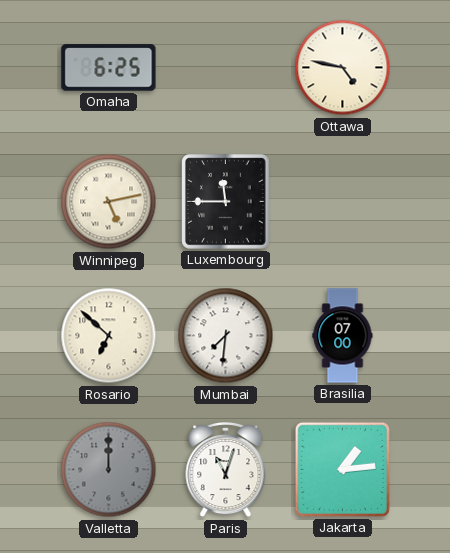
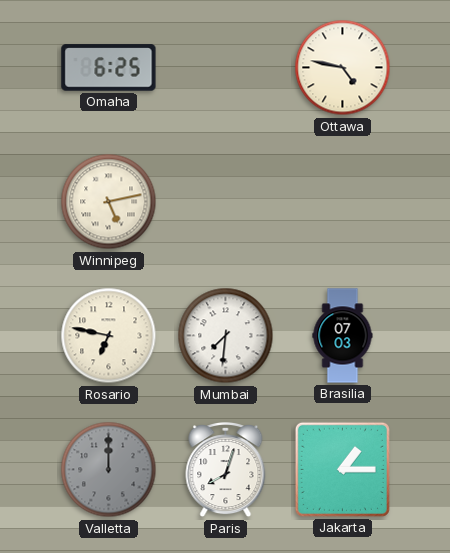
Luxembourg: 11:45 -> none
Rosario: 6:52 -> 6:47
Brasilia: 07:00 -> 07:03
Paris: 11:03 -> 8:03
Jakarta: 1:14 -> 1:15
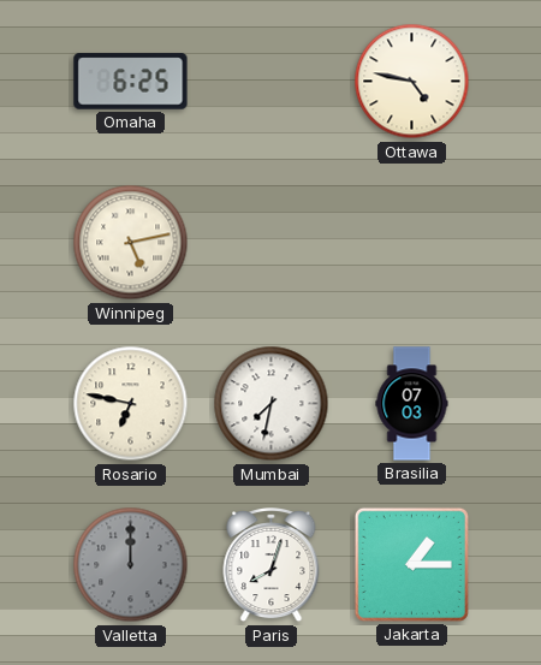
Mumbai: 7:31 -> 7:32
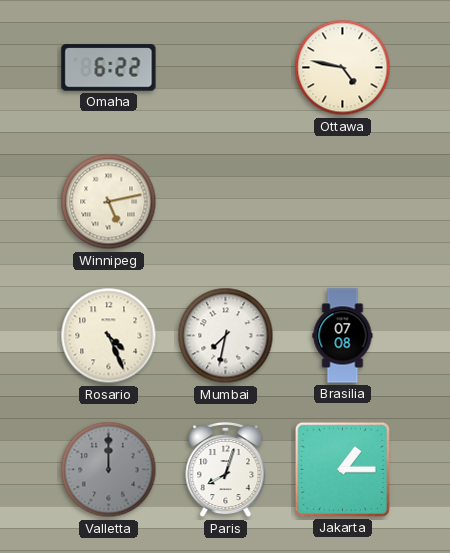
Omaha: 6:25 -> 6:22
Rosario: 6:47 -> 4:26
Brasilia: 07:03 -> 07:08
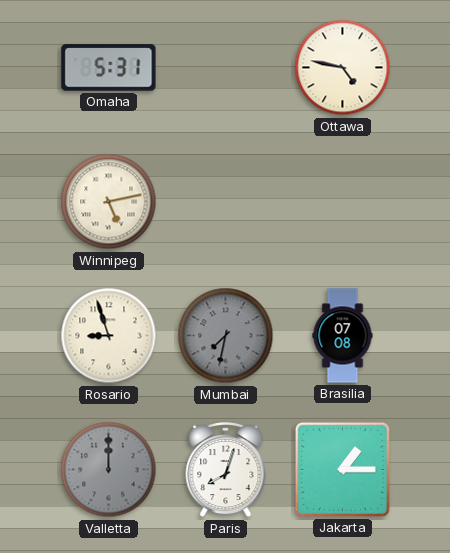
Omaha: 6:22 -> 5:31
Rosario: 4:26 -> 8:57
Mumbai dial: white -> grey
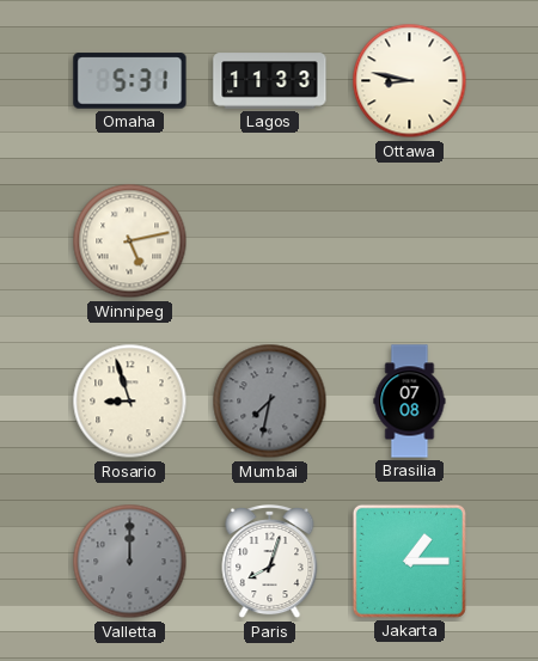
Lagos: none -> 11:33
Ottawa: 4:47 -> 8:47
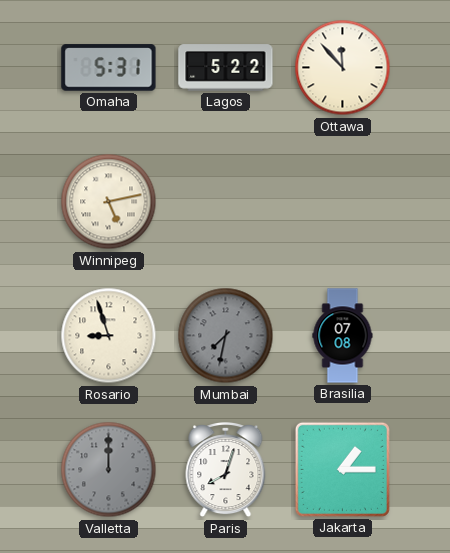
Lagos: 11:33 -> 5:22
Ottawa: 8:47 -> 11:53
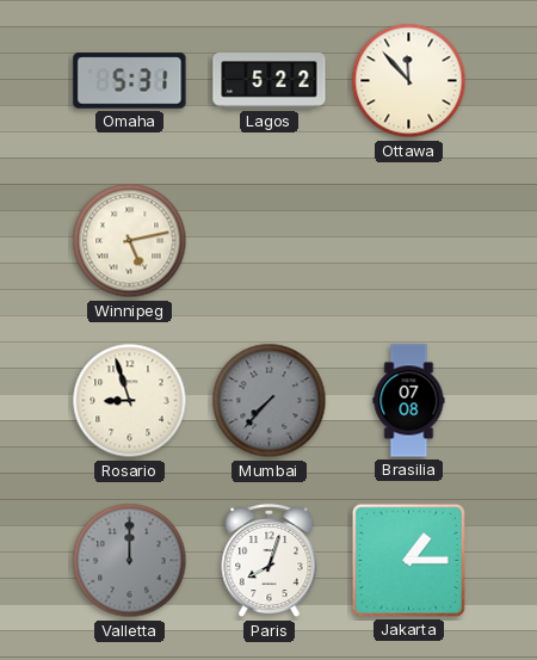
Mumbai: 7:32 -> 7:37
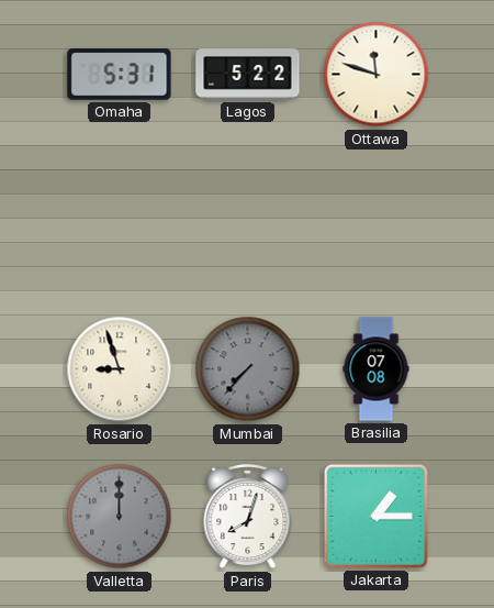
Ottawa: 11:53 -> 11:48
Winnipeg: 5:13 -> none
